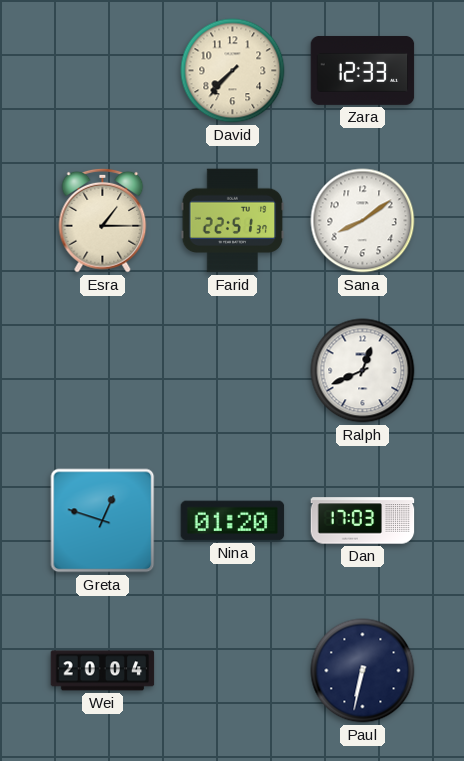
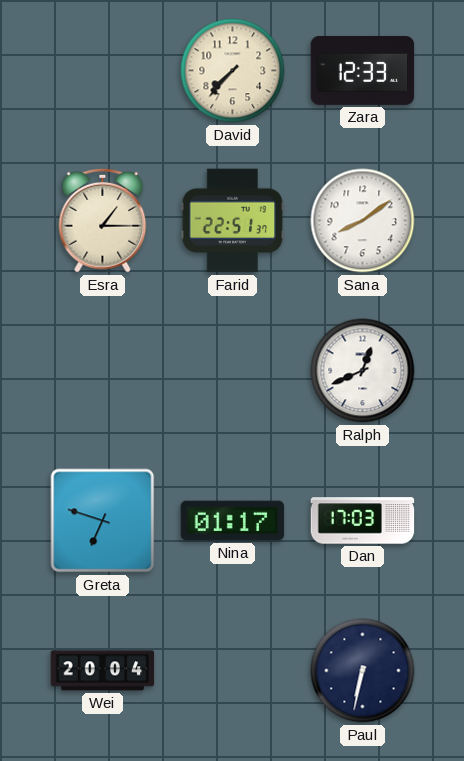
Greta: 12:48 -> 6:48
Nina: 01:20 -> 01:17
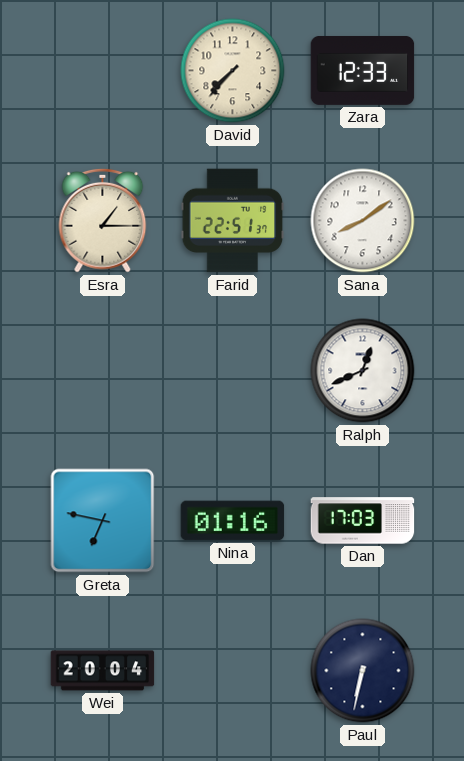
Greta: 6:48 -> 6:47
Nina: 01:17 -> 01:16
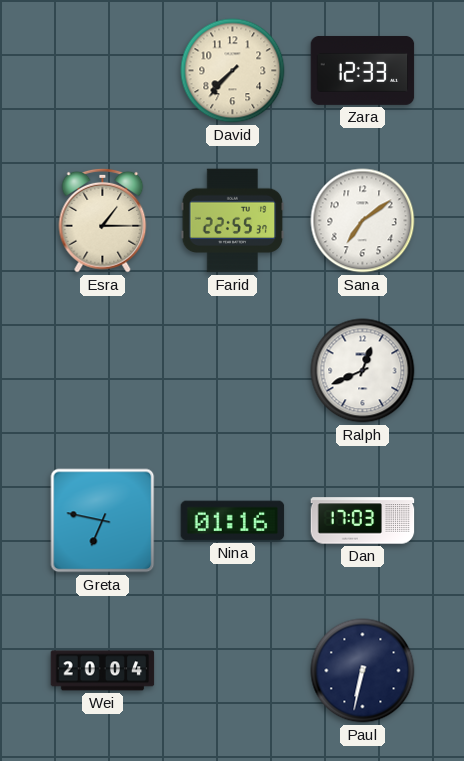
Farid: 22:51 -> 22:55
Sana: 8:09 -> 7:09
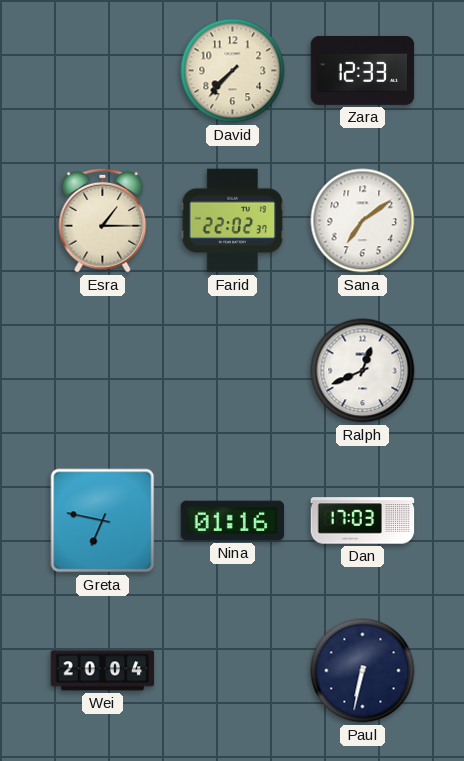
Farid: 22:55 -> 22:02
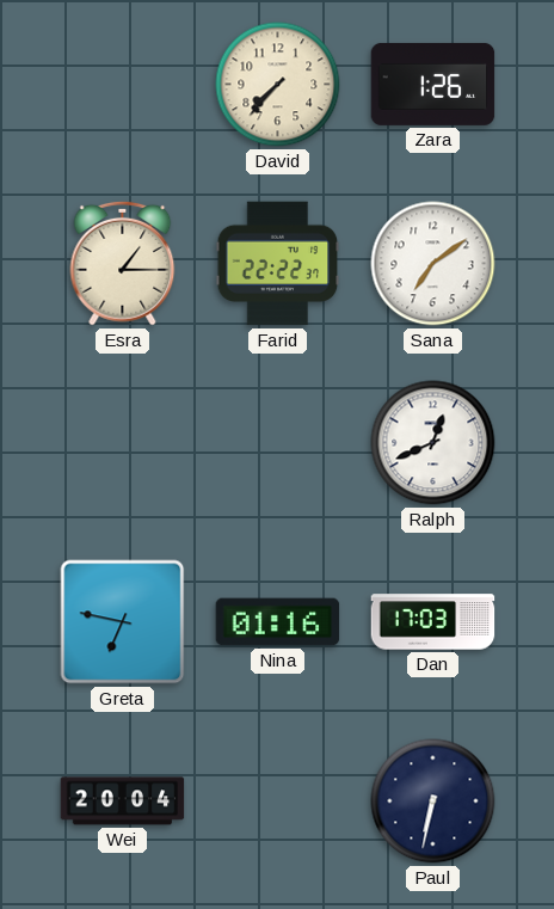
Zara: 12:33 -> 1:26
Farid: 22:02 -> 22:22
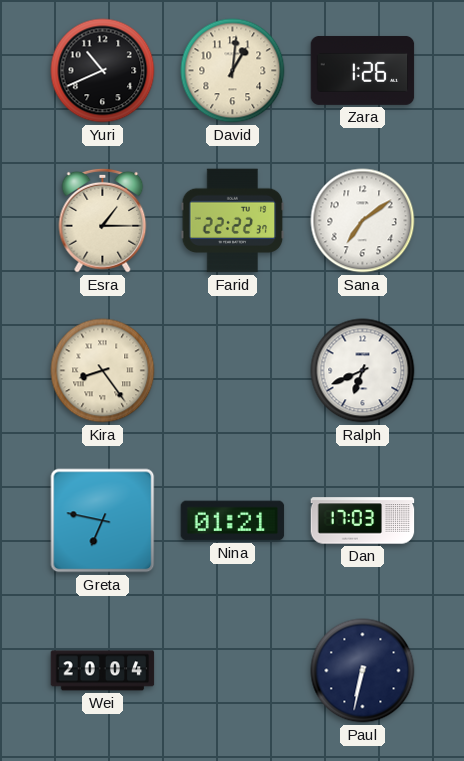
Yuri: none -> 10:41
David: 7:37 -> 1:01
Kira: none -> 8:24
Ralph: 12:41 -> 6:41
Nina: 01:16 -> 01:21
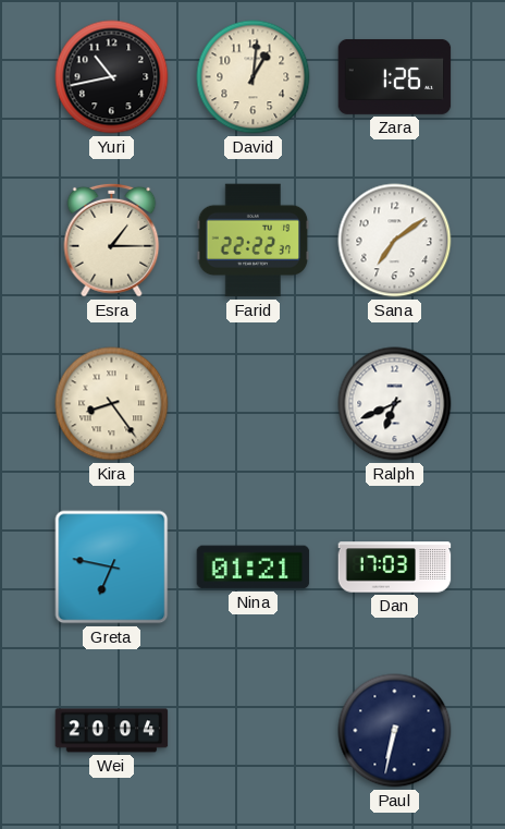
Yuri: 10:41 -> 10:43
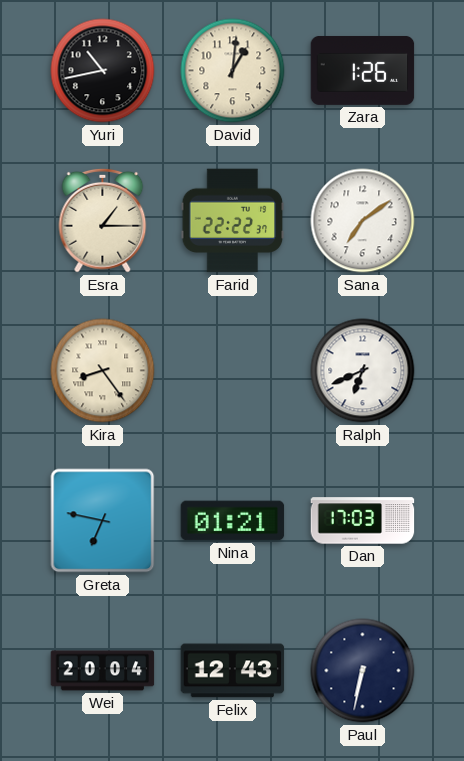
Felix: none -> 12:43
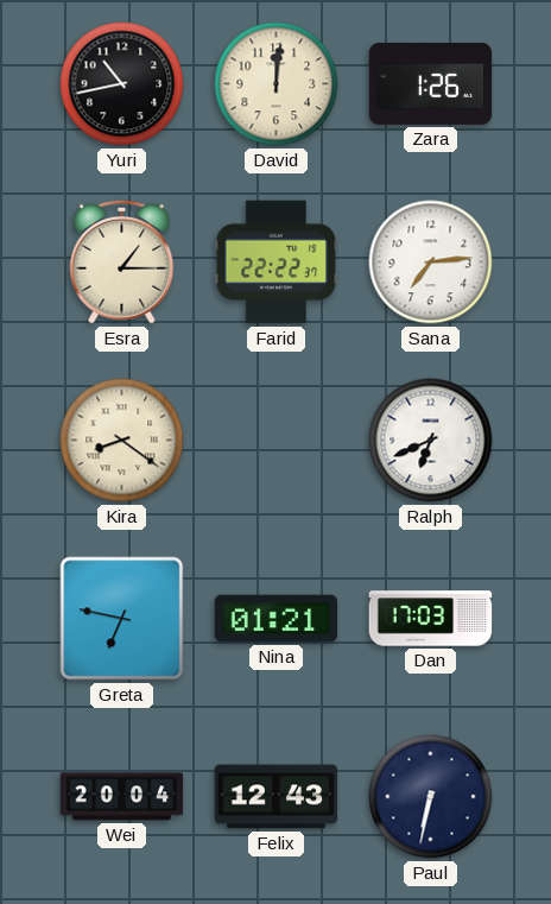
David: 1:01 -> 12:01
Sana: 7:09 -> 7:14
Kira: 8:24 -> 8:21
